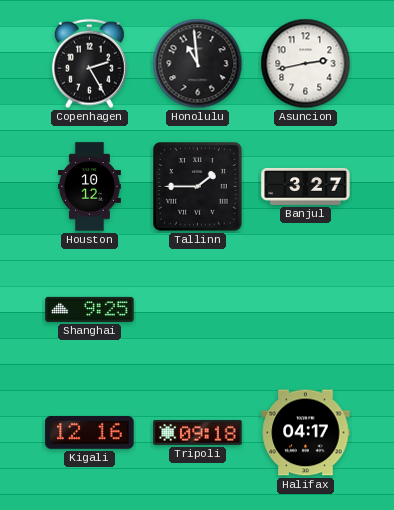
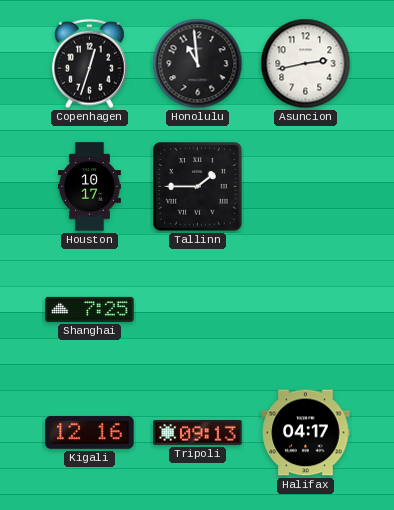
Copenhagen: 2:25 -> 12:33
Houston: 10:12 -> 10:17
Banjul: 3:27 -> none
Shanghai: 9:25 -> 7:25
Tripoli: 09:18 -> 09:13
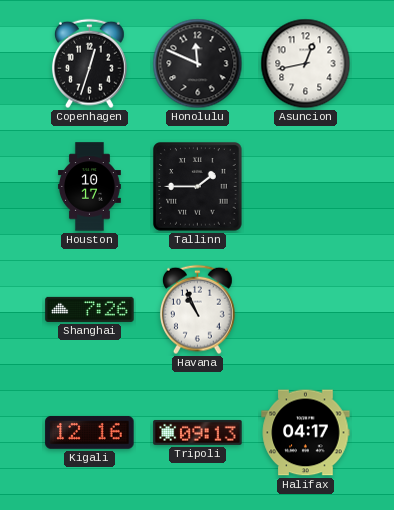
Honolulu: 10:59 -> 11:49
Asuncion: 2:43 -> 12:43
Shanghai: 7:25 -> 7:26
Havana: none -> 10:56
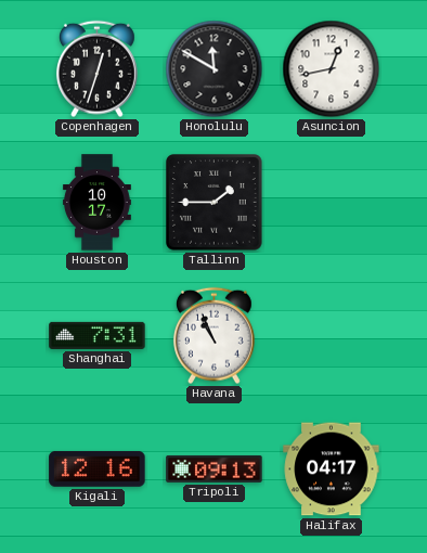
Honolulu: 11:49 -> 11:50
Shanghai: 7:26 -> 7:31
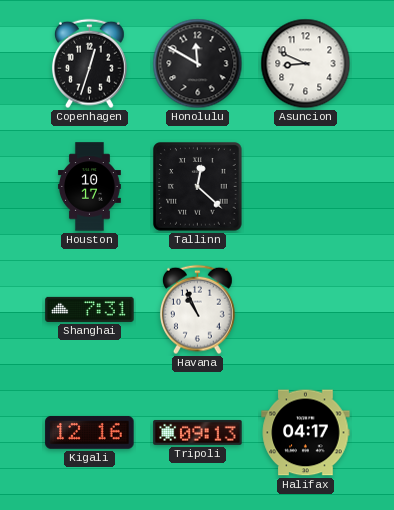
Asuncion: 12:43 -> 8:49
Tallinn: 1:45 -> 12:22
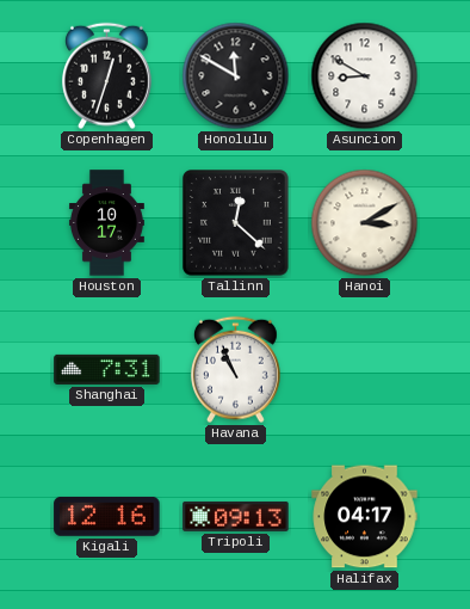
Asuncion: 8:49 -> 8:50
Hanoi: none -> 3:10
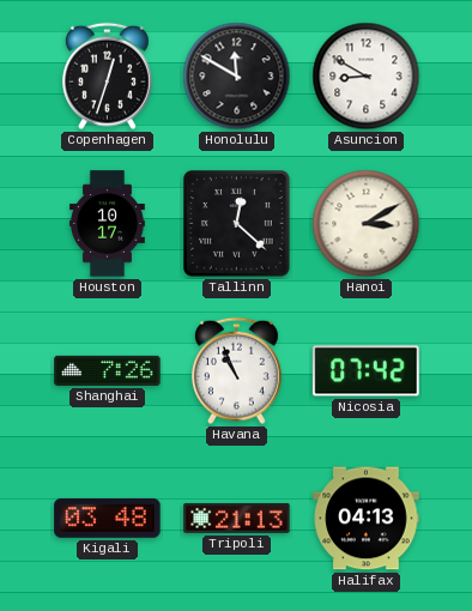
Shanghai: 7:31 -> 7:26
Nicosia: none -> 07:42
Kigali: 12:16 -> 03:48
Tripoli: 09:13 -> 21:13
Halifax: 04:17 -> 04:13
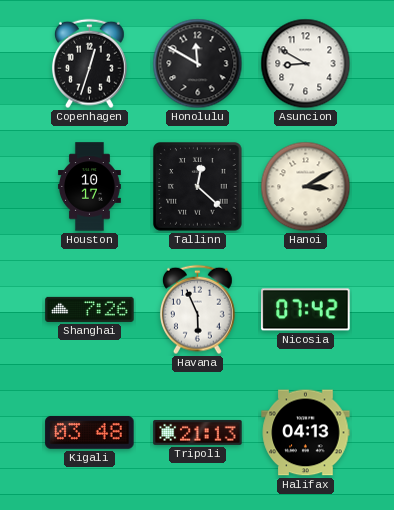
Havana: 10:56 -> 5:56
